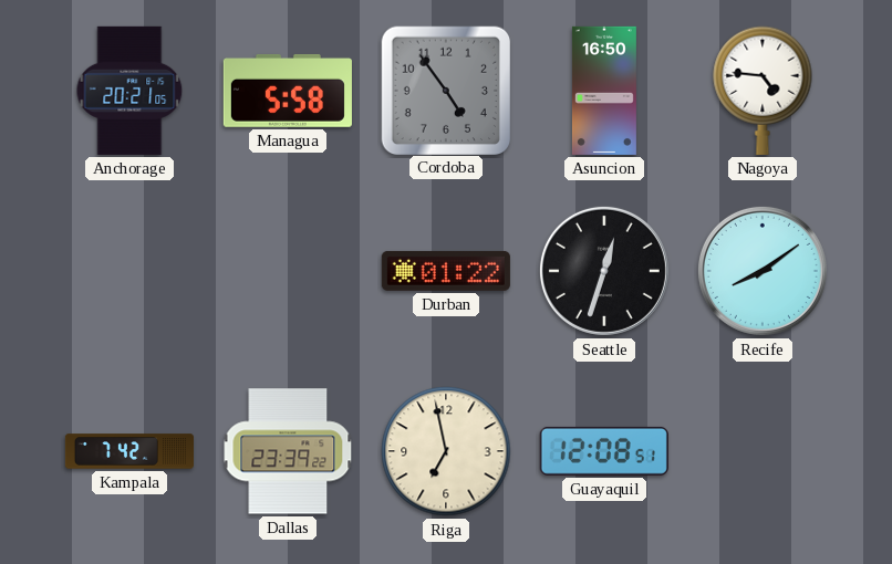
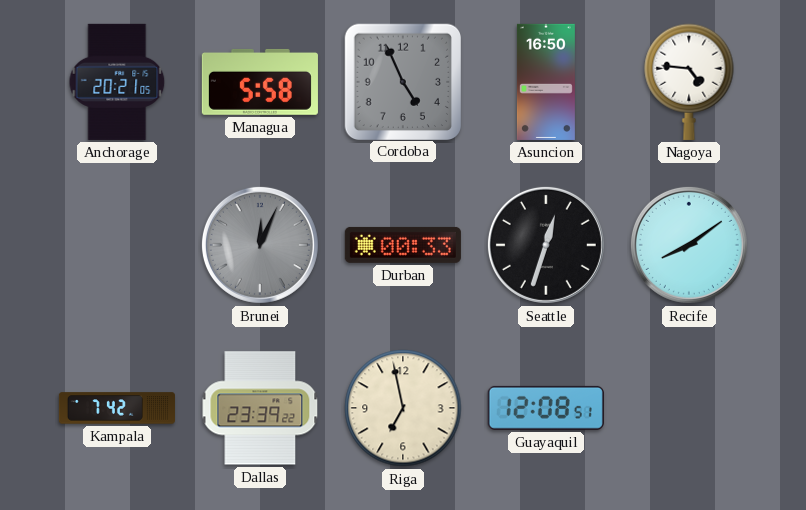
Cordoba: 4:54 -> 4:56
Brunei: none -> 12:04
Durban: 01:22 -> 00:33
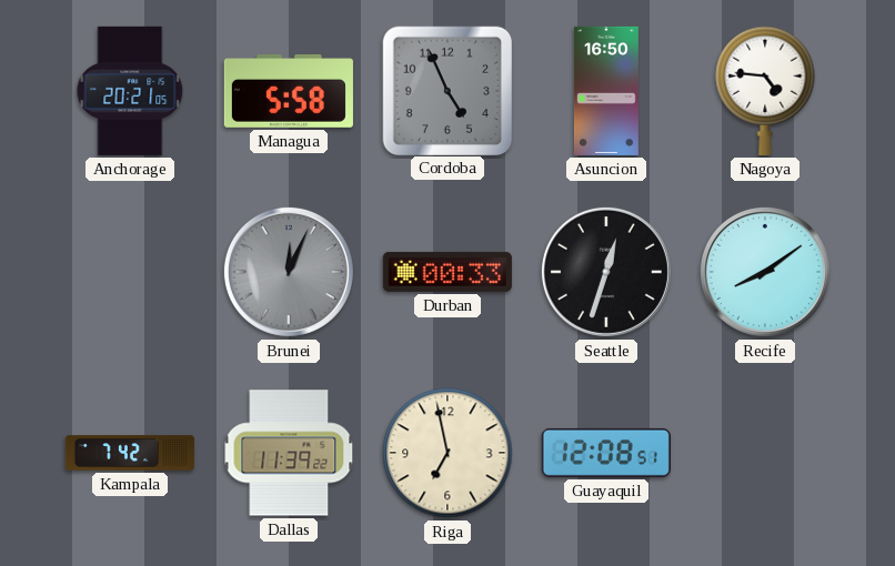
Dallas: 23:39 -> 11:39
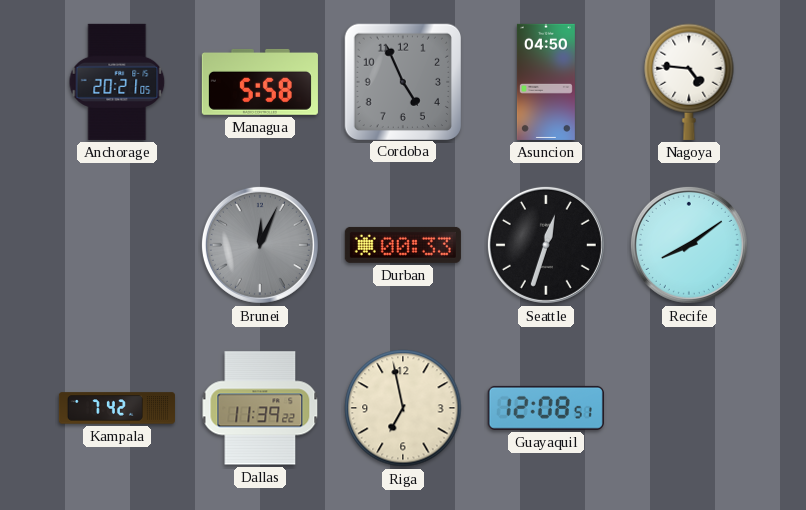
Asuncion: 16:50 -> 04:50
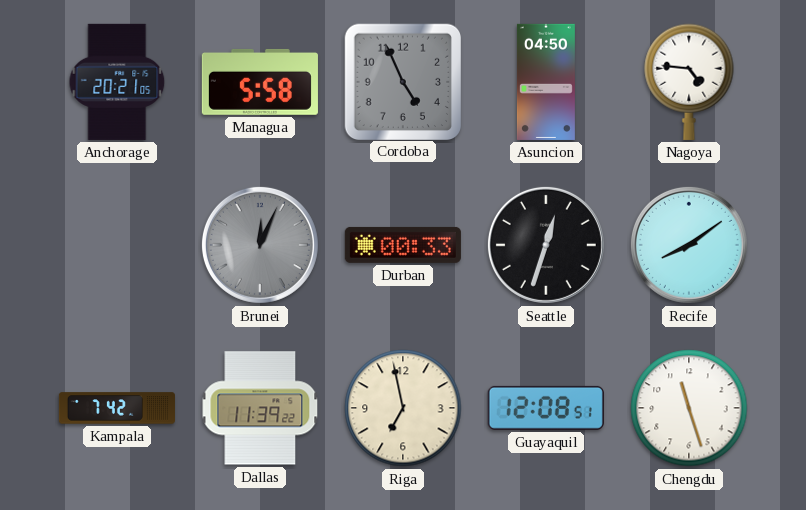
Chengdu: none -> 11:27
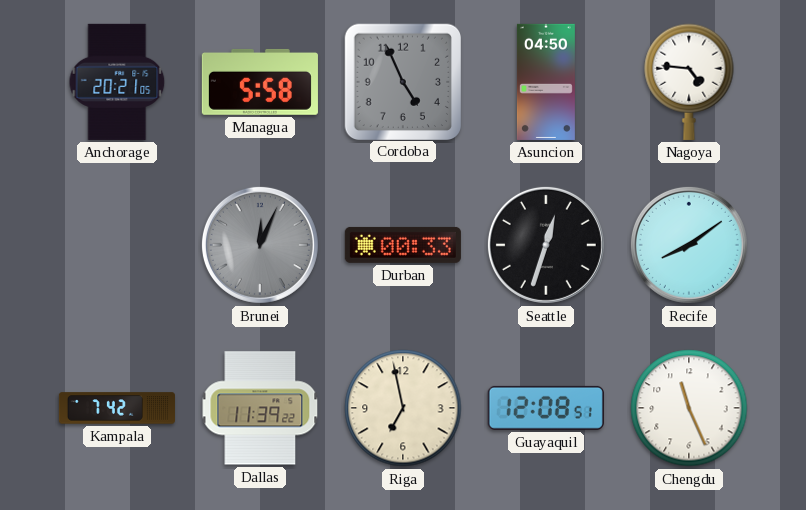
Chengdu: 11:27 -> 11:26
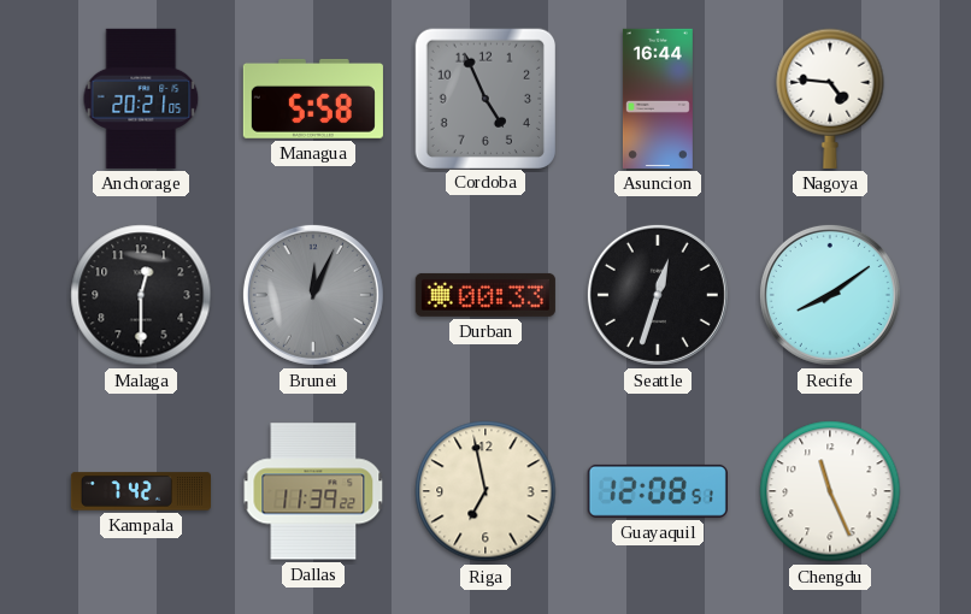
Asuncion: 04:50 -> 16:44
Malaga: none -> 12:30
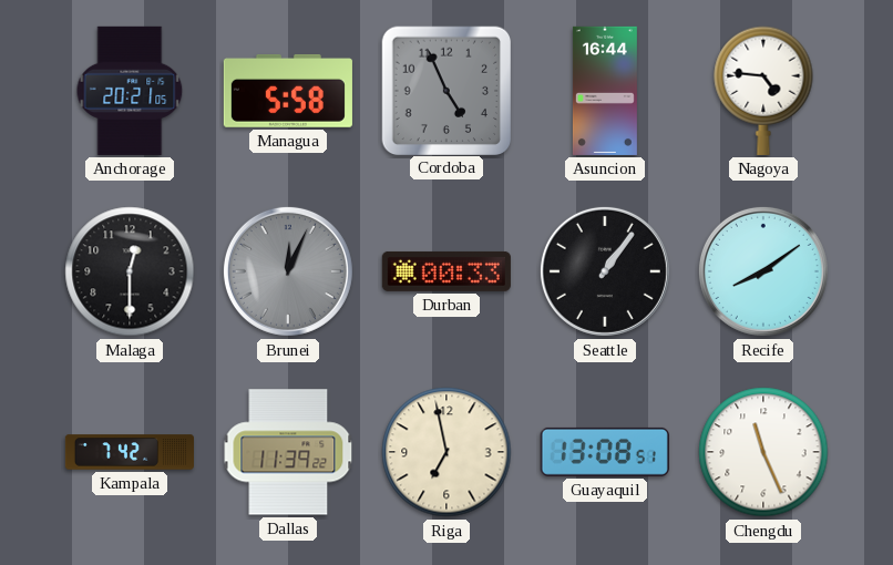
Seattle: 12:33 -> 1:06
Guayaquil: 12:08 -> 13:08
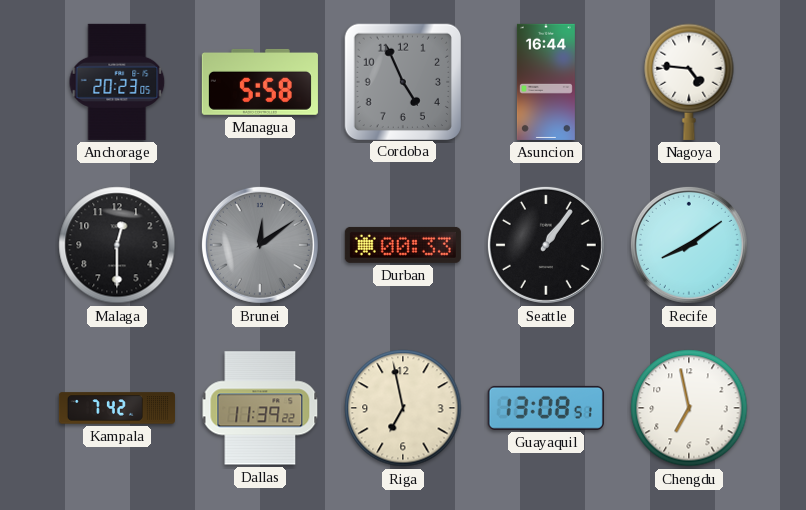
Anchorage: 20:21 -> 20:23
Brunei: 12:04 -> 12:09
Chengdu: 11:26 -> 6:58
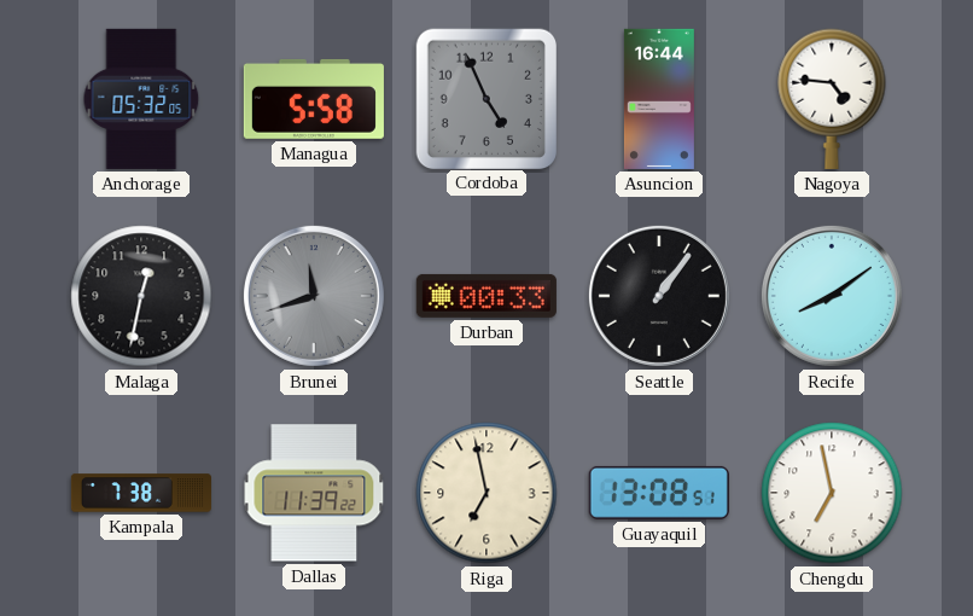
Anchorage: 20:23 -> 05:32
Malaga: 12:30 -> 12:32
Brunei: 12:09 -> 11:42
Kampala: 7:42 -> 7:38
